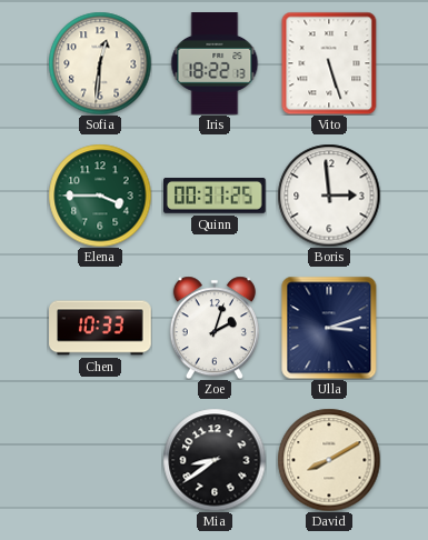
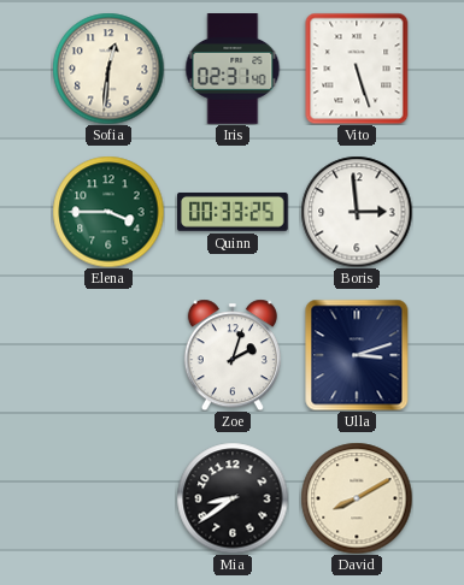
Iris: 18:22 -> 02:31
Quinn: 00:31 -> 00:33
Chen: 10:33 -> none
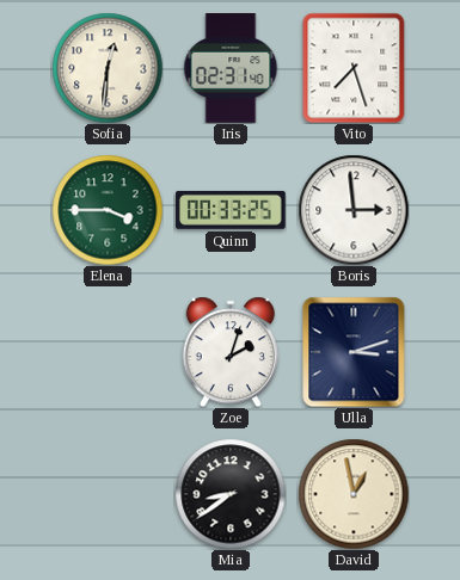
Vito: 5:27 -> 7:27
David: 8:10 -> 12:58
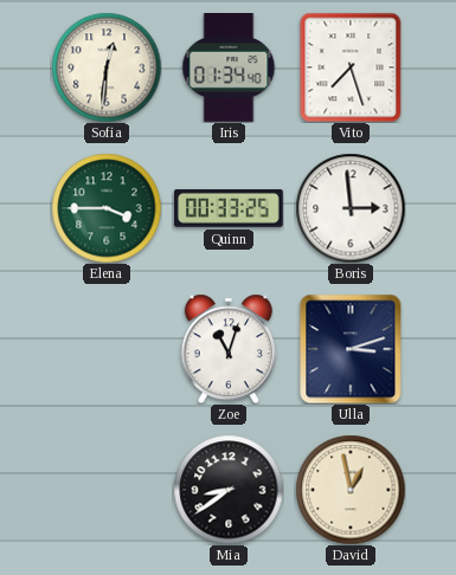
Iris: 02:31 -> 01:34
Zoe: 2:03 -> 11:03
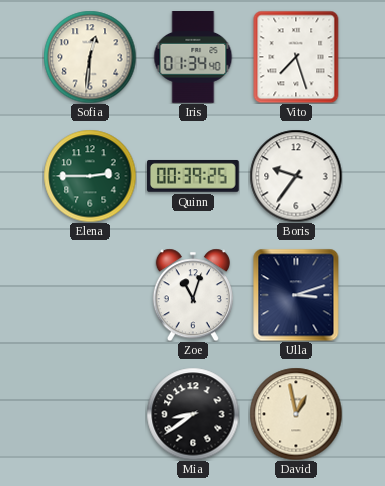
Elena: 3:45 -> 2:45
Quinn: 00:33 -> 00:39
Boris: 2:59 -> 9:36
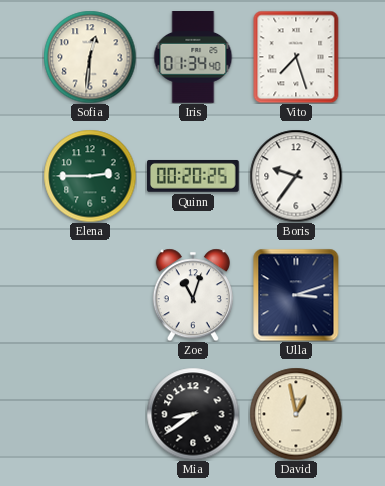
Quinn: 00:39 -> 00:20
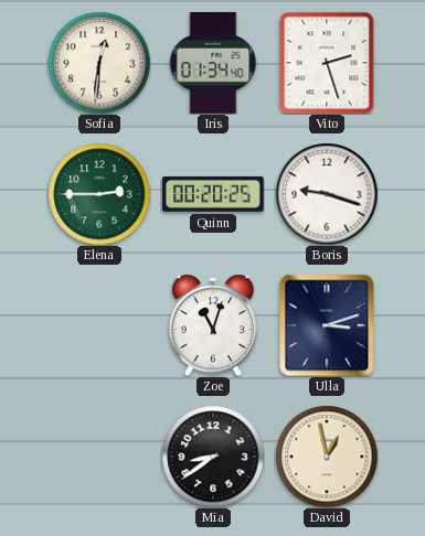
Vito: 7:27 -> 2:27
Boris: 9:36 -> 9:18
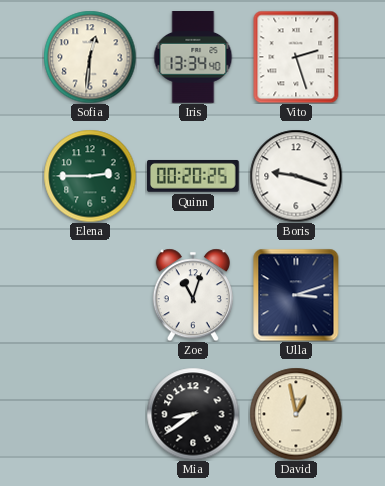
Iris: 01:34 -> 13:34
